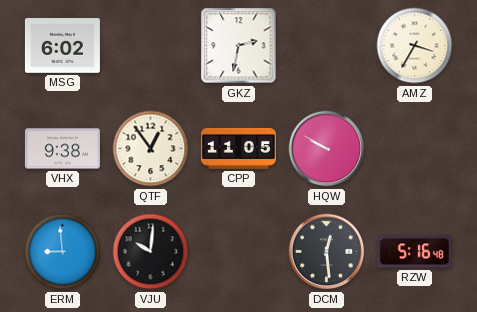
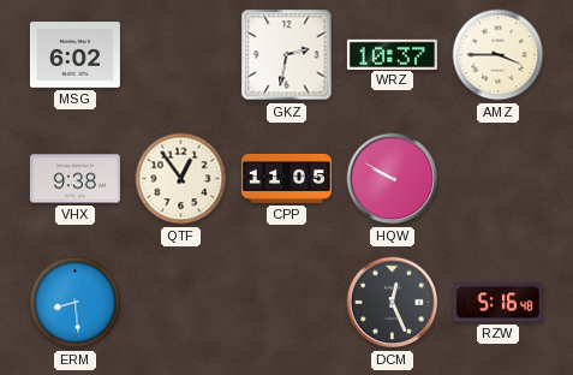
WRZ: none -> 10:37
AMZ: 3:35 -> 3:45
ERM: 8:59 -> 8:29
VJU: 10:01 -> none
DCM: 12:29 -> 12:26
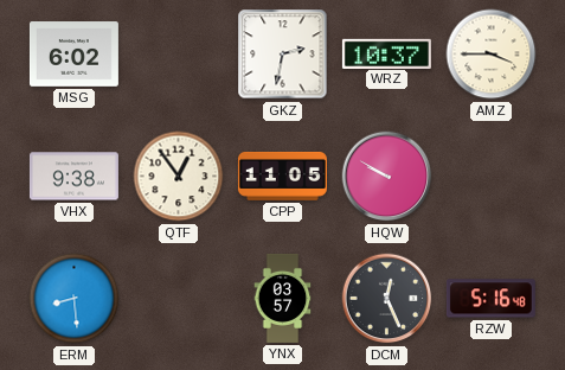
YNX: none -> 03:57
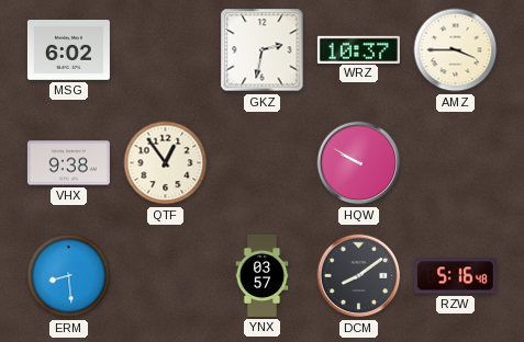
CPP: 11:05 -> none
DCM: 12:26 -> 8:09
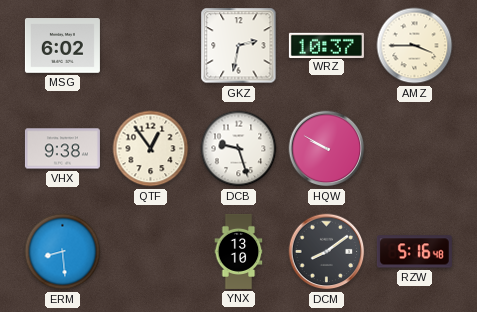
DCB: none -> 9:27
YNX: 03:57 -> 13:10
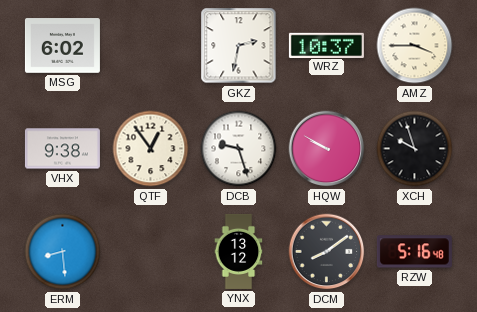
XCH: none -> 9:57
YNX: 13:10 -> 13:12
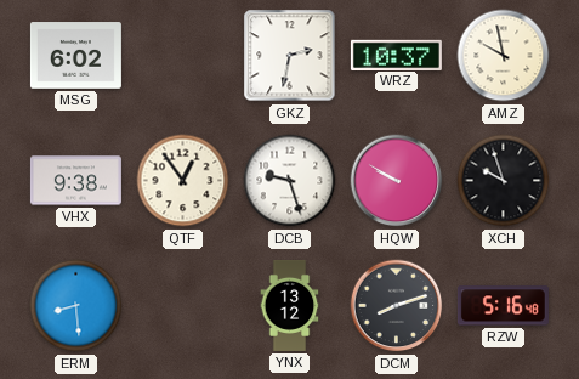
AMZ: 3:45 -> 9:58
DCM: 8:09 -> 8:12
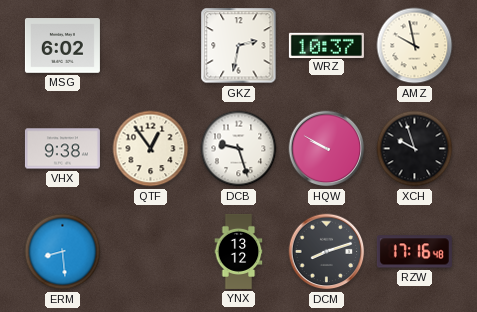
RZW: 5:16 -> 17:16
